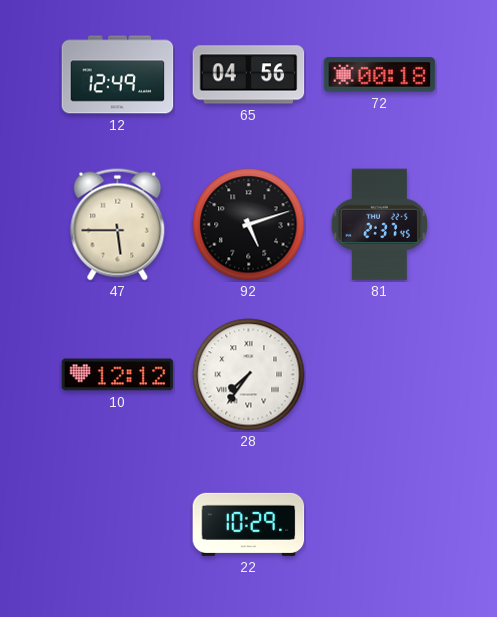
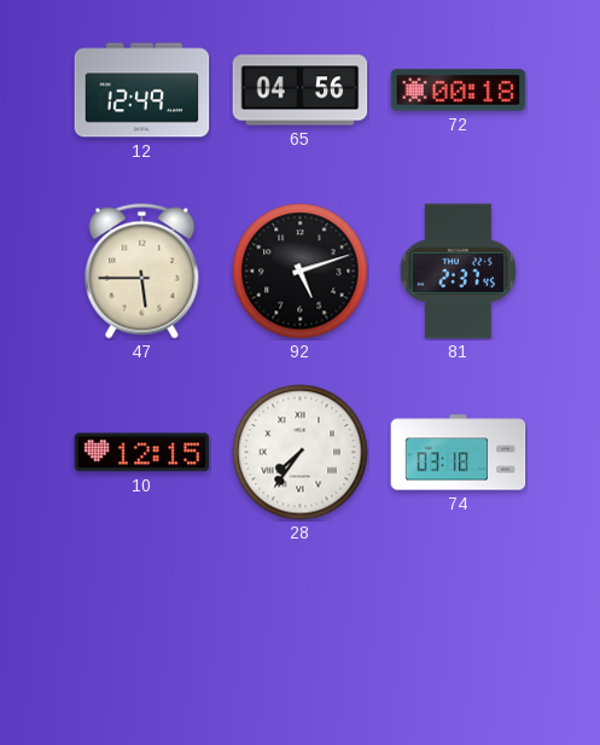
10: 12:12 -> 12:15
74: none -> 03:18
22: 10:29 -> none
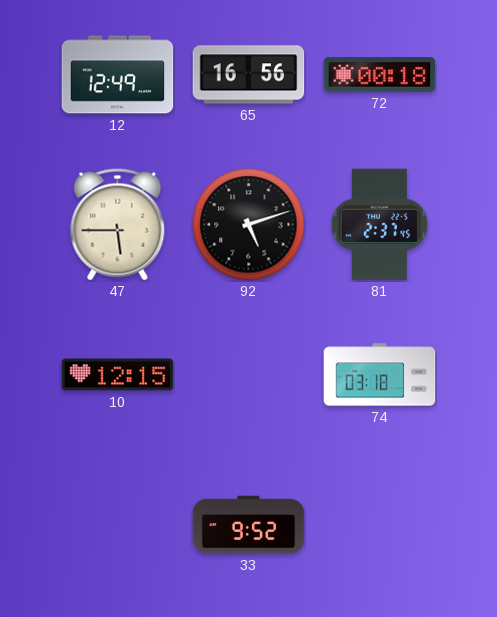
65: 04:56 -> 16:56
28: 7:36 -> none
33: none -> 9:52
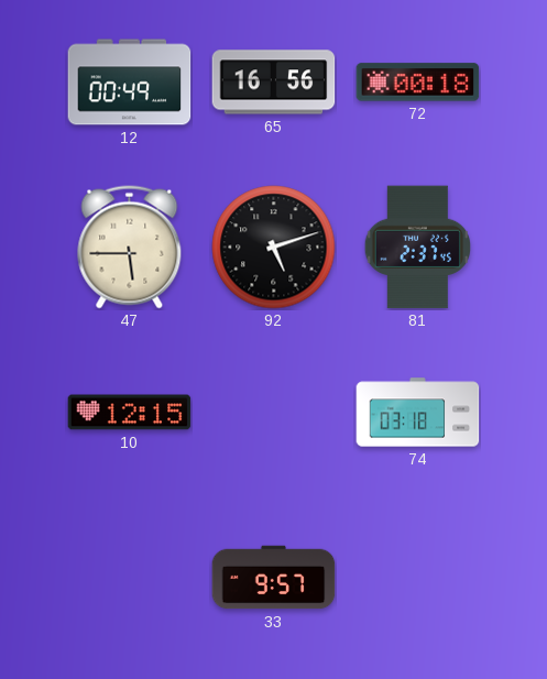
12: 12:49 -> 00:49
33: 9:52 -> 9:57
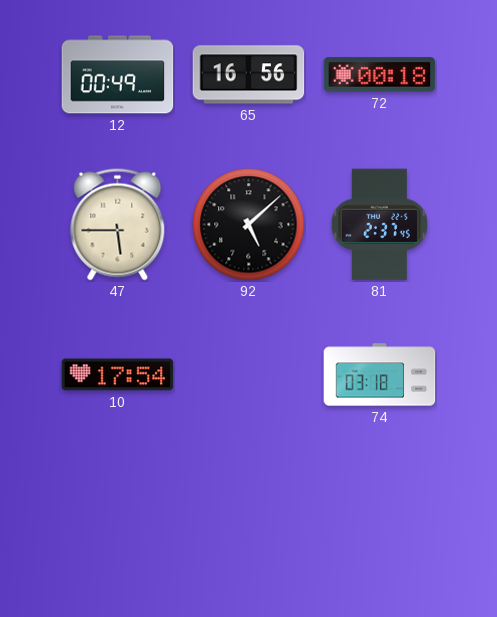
92: 5:12 -> 5:08
10: 12:15 -> 17:54
33: 9:57 -> none
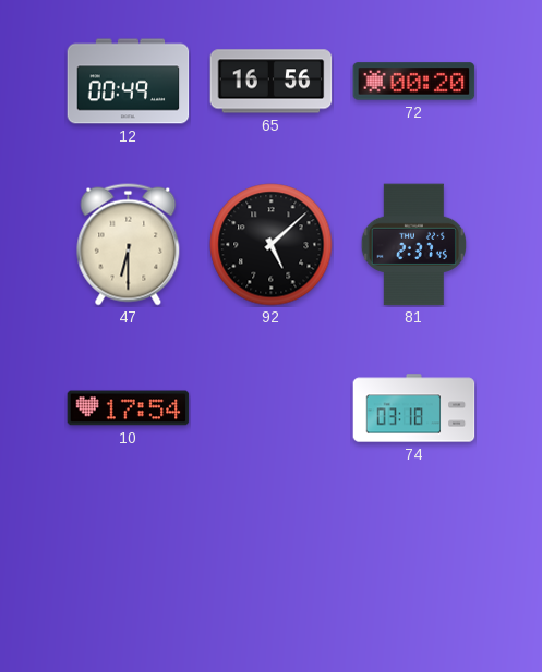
72: 00:18 -> 00:20
47: 5:45 -> 6:30
